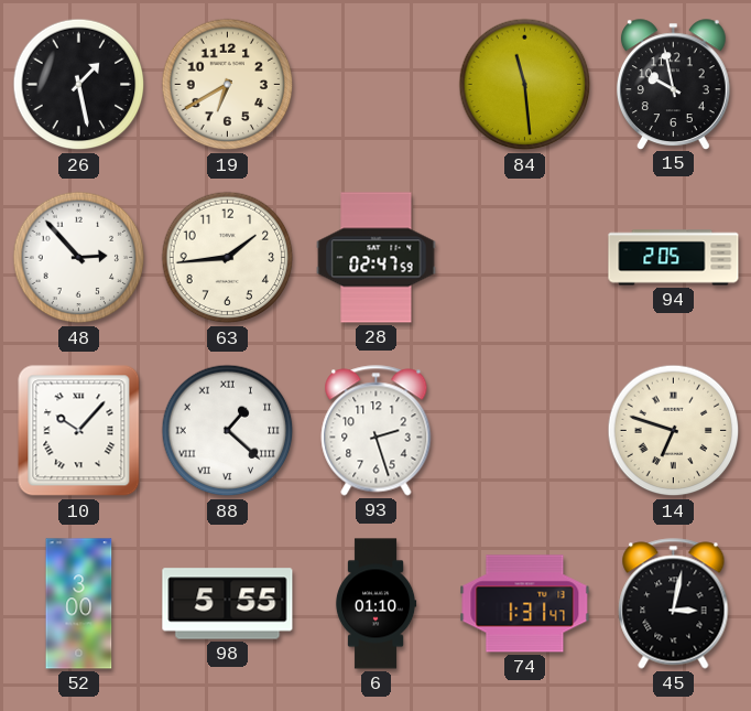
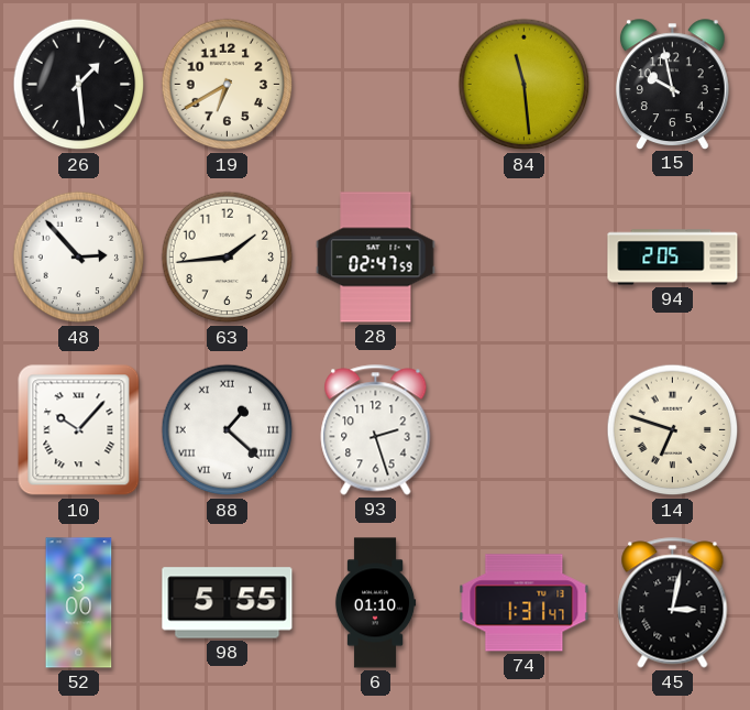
26: 1:28 -> 1:29
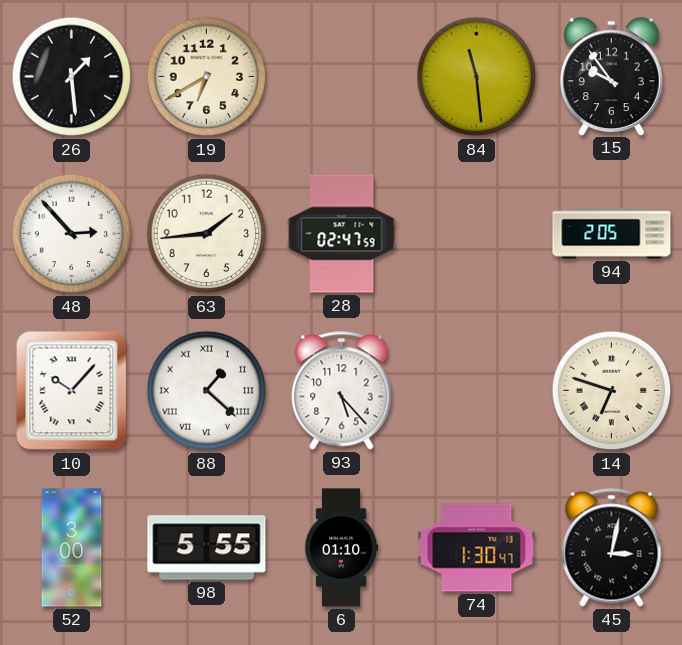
15: 9:58 -> 9:54
93: 2:27 -> 5:23
74: 1:31 -> 1:30
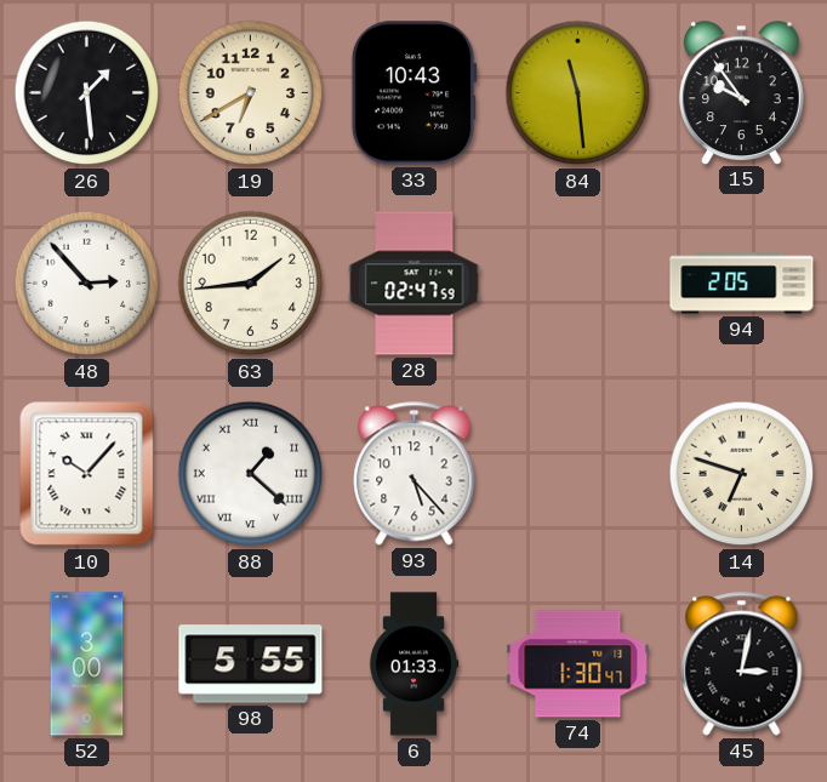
33: none -> 10:43
6: 01:10 -> 01:33
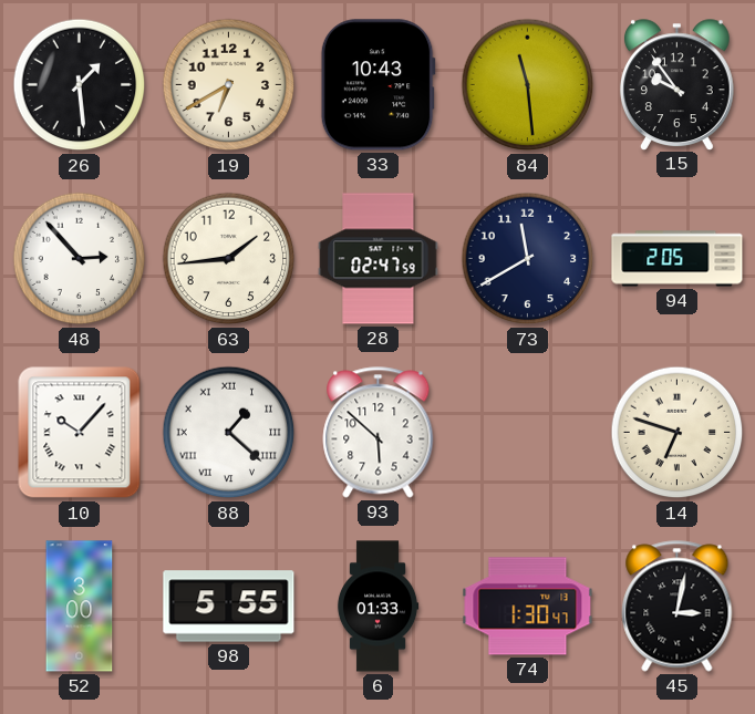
73: none -> 11:40
93: 5:23 -> 5:52
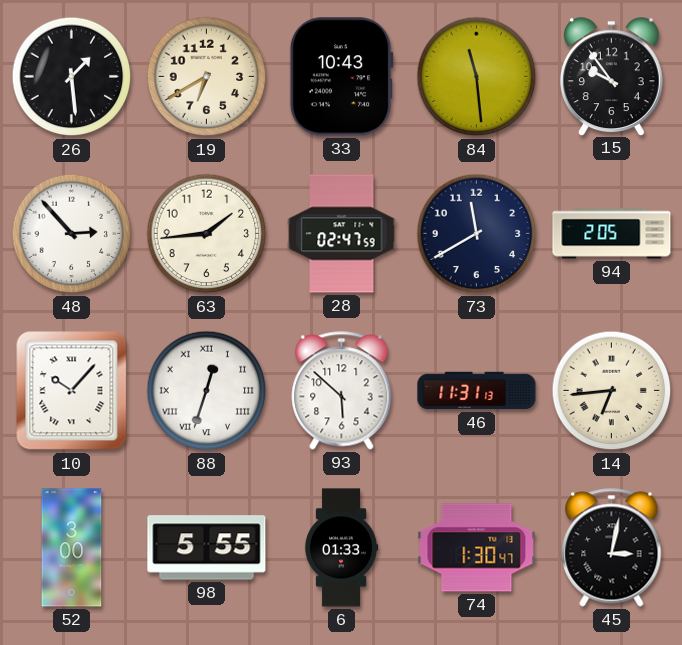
88: 1:22 -> 12:33
46: none -> 11:31
14: 6:48 -> 6:44
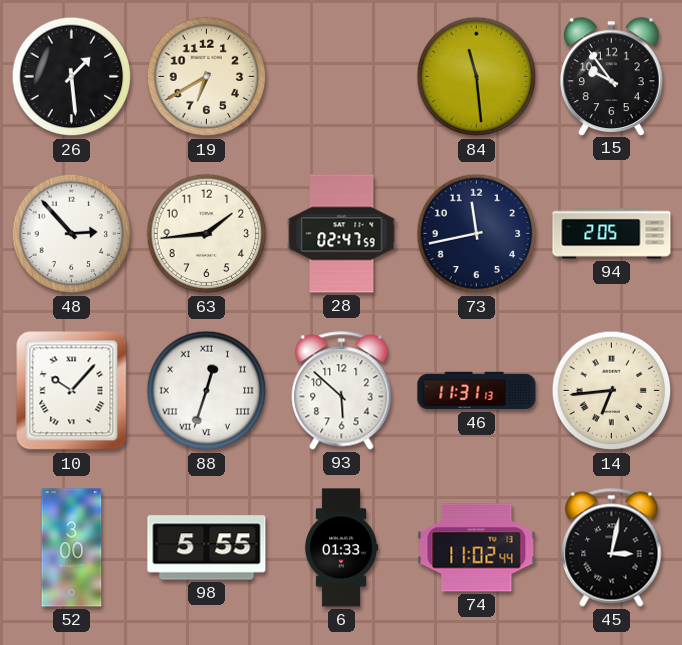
33: 10:43 -> none
73: 11:40 -> 11:43
74: 1:30 -> 11:02
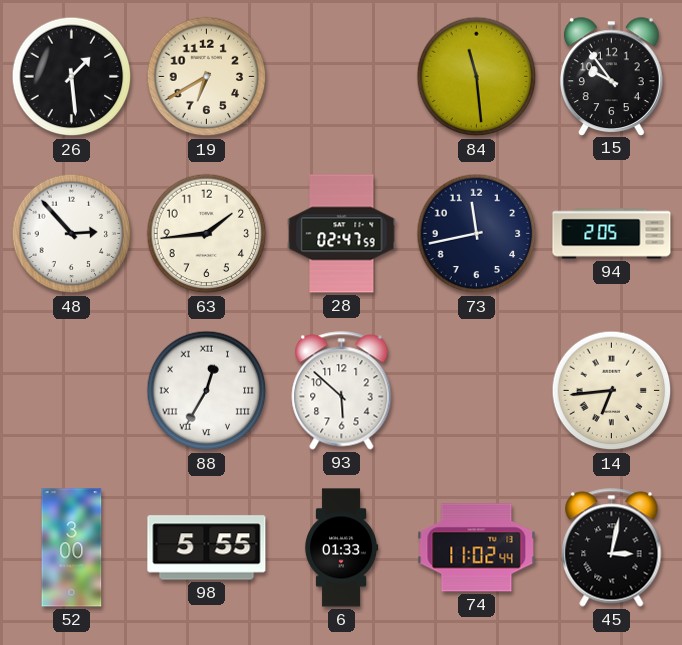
10: 10:07 -> none
88: 12:33 -> 12:35
46: 11:31 -> none
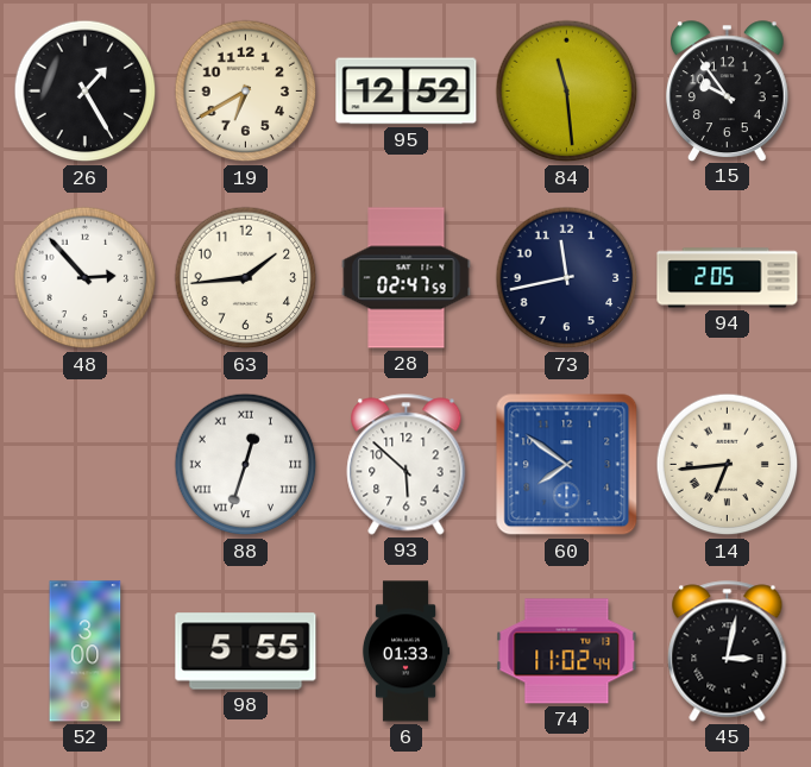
26: 1:29 -> 1:25
95: none -> 12:52
88: 12:35 -> 12:33
60: none -> 7:51
